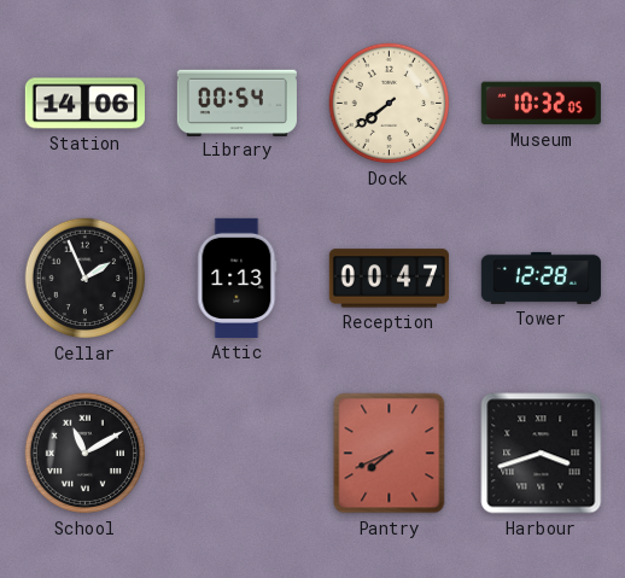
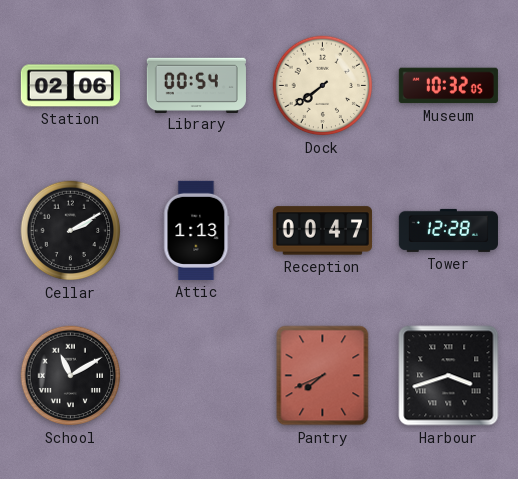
Station: 14:06 -> 02:06
Cellar: 1:56 -> 2:10
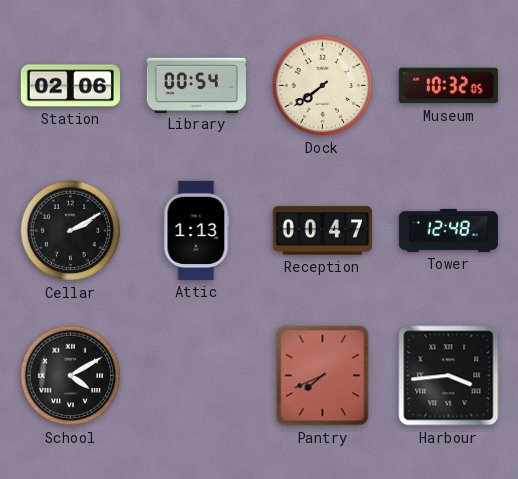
Tower: 12:28 -> 12:48
School: 11:10 -> 4:10
Harbour: 3:42 -> 3:44
